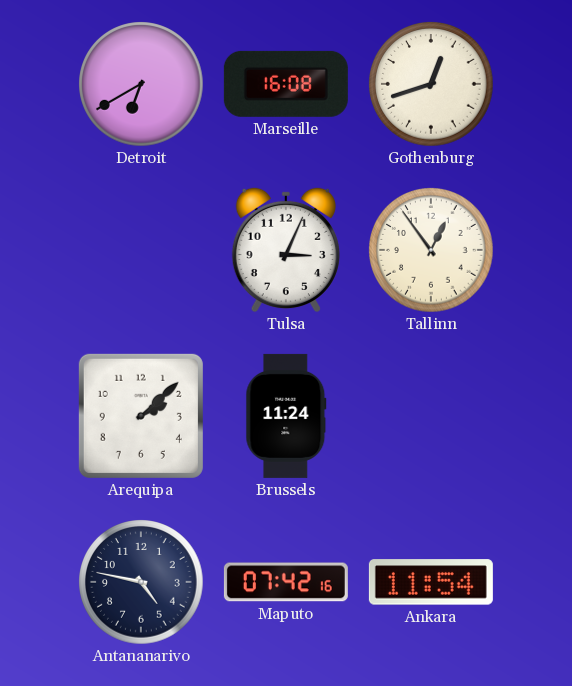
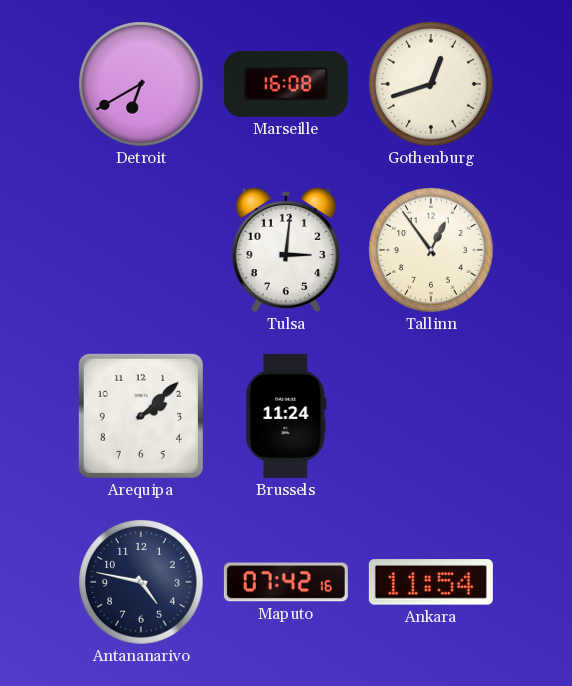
Tulsa: 3:04 -> 3:01
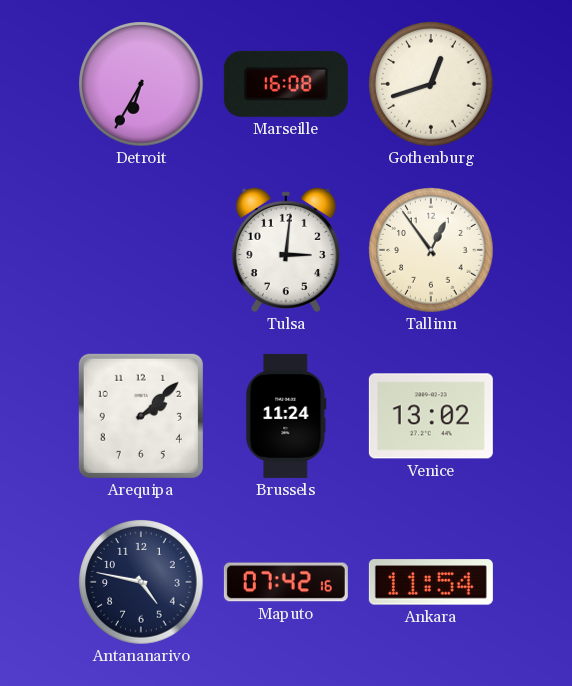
Detroit: 6:40 -> 6:35
Venice: none -> 13:02
